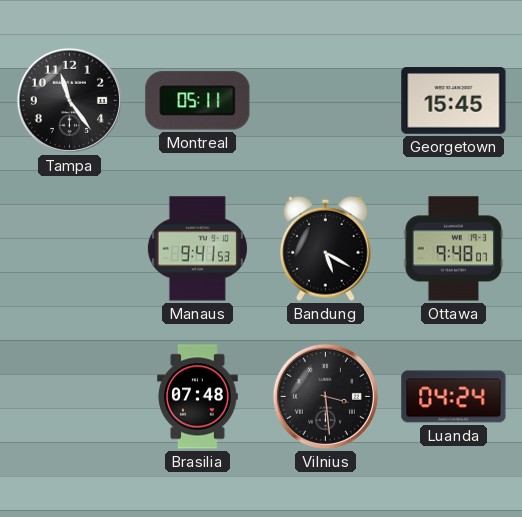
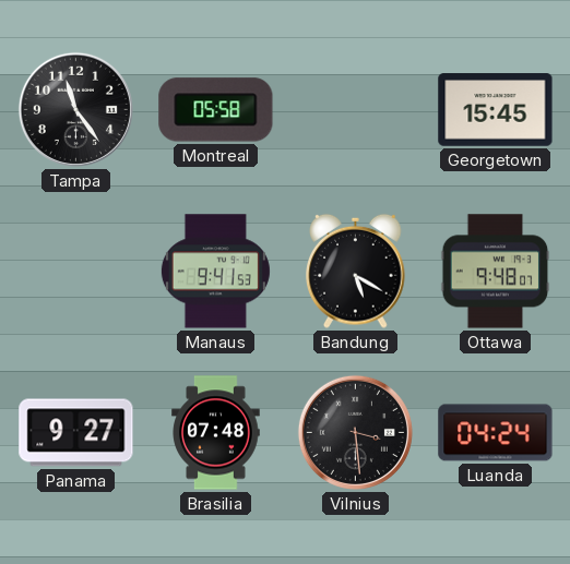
Montreal: 05:11 -> 05:58
Panama: none -> 9:27
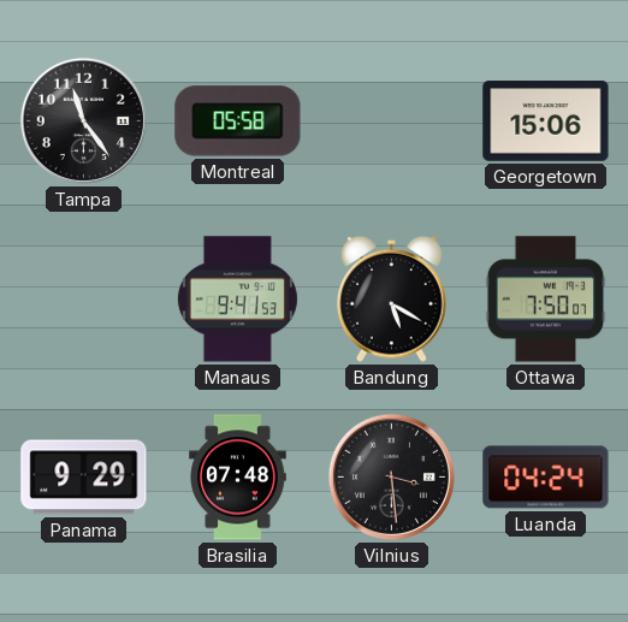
Georgetown: 15:45 -> 15:06
Ottawa: 9:48 -> 7:50
Panama: 9:27 -> 9:29
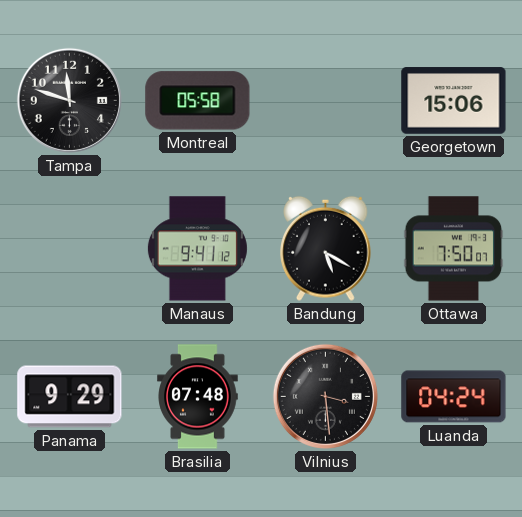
Tampa: 11:24 -> 11:48
Manaus: 9:41:53 -> 9:41:12
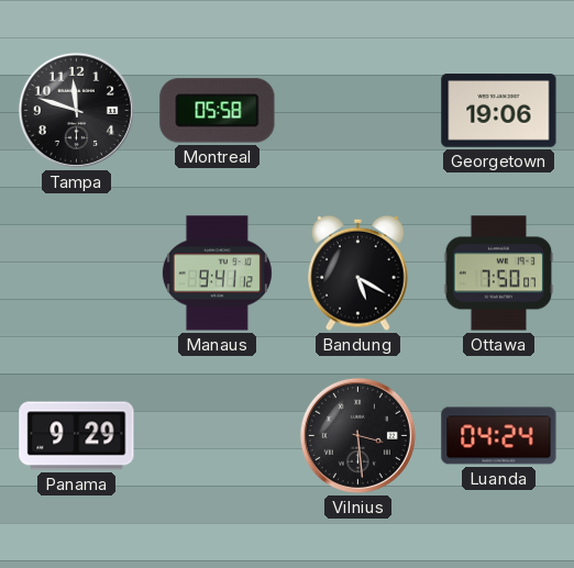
Georgetown: 15:06 -> 19:06
Brasilia: 07:48 -> none
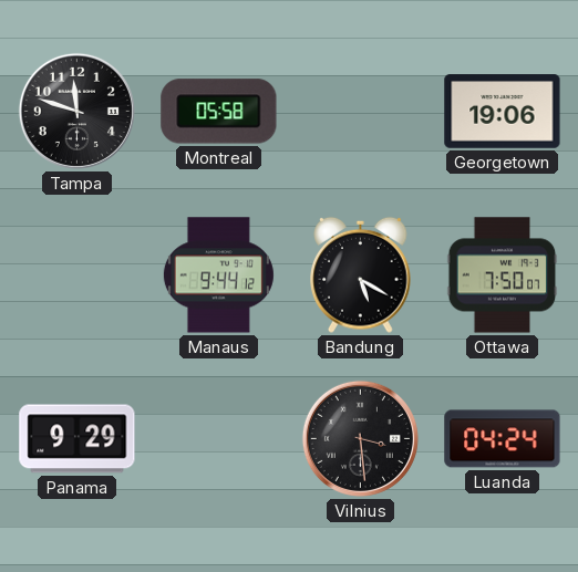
Manaus: 9:41 -> 9:44
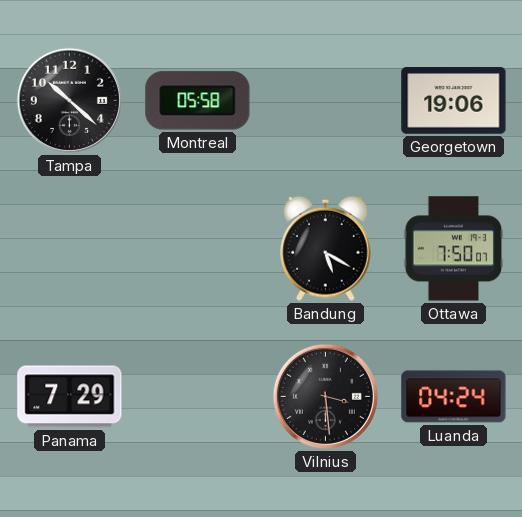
Tampa: 11:48 -> 10:22
Manaus: 9:44 -> none
Panama: 9:29 -> 7:29
